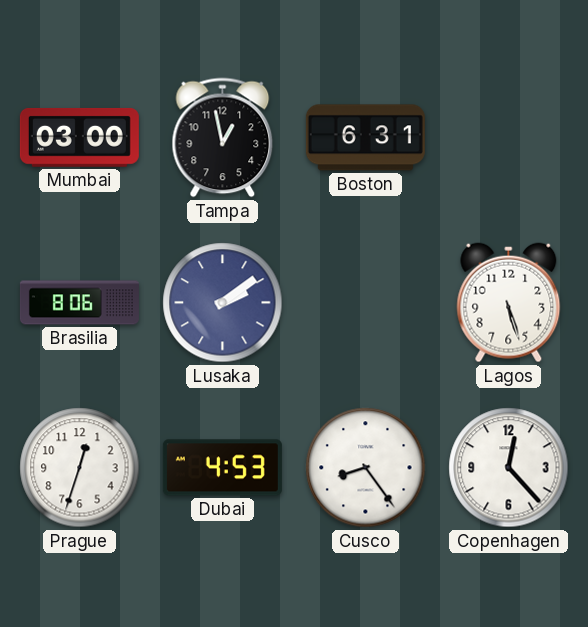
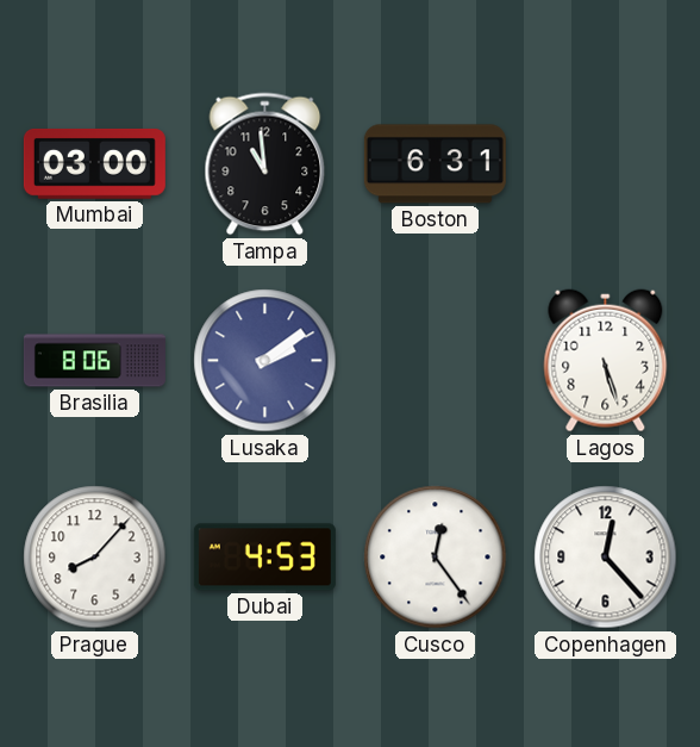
Tampa: 12:58 -> 10:59
Prague: 12:33 -> 8:07
Cusco: 8:24 -> 12:24
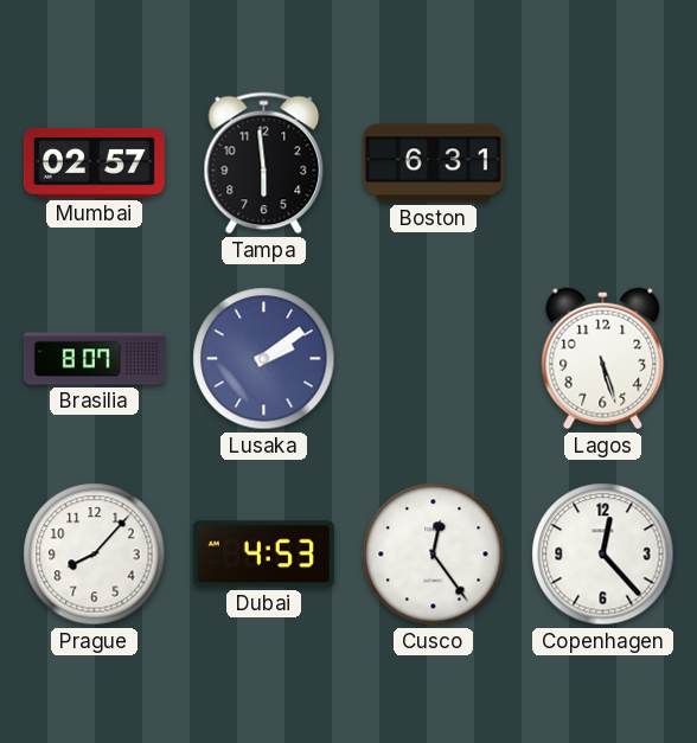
Mumbai: 03:00 -> 02:57
Tampa: 10:59 -> 5:59
Brasilia: 8:06 -> 8:07
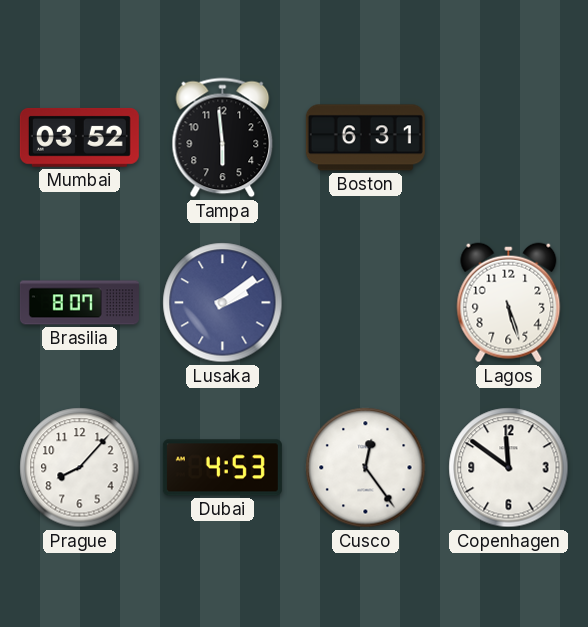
Mumbai: 02:57 -> 03:52
Copenhagen: 12:23 -> 11:51
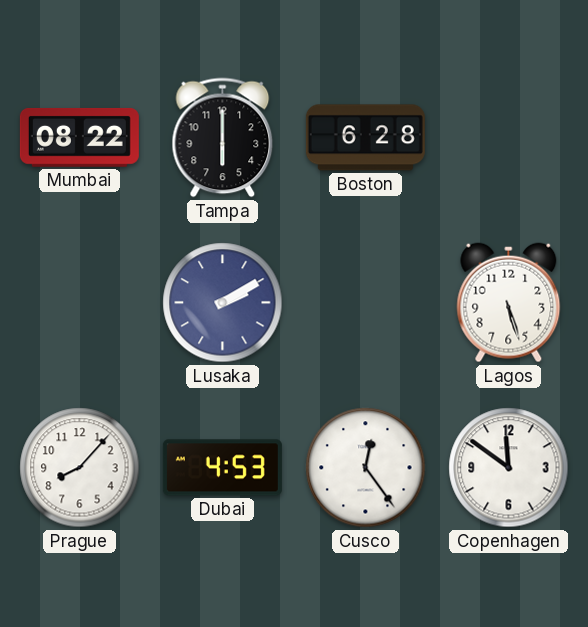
Mumbai: 03:52 -> 08:22
Tampa: 5:59 -> 6:00
Boston: 6:31 -> 6:28
Brasilia: 8:07 -> none
Lusaka: 2:09 -> 2:10
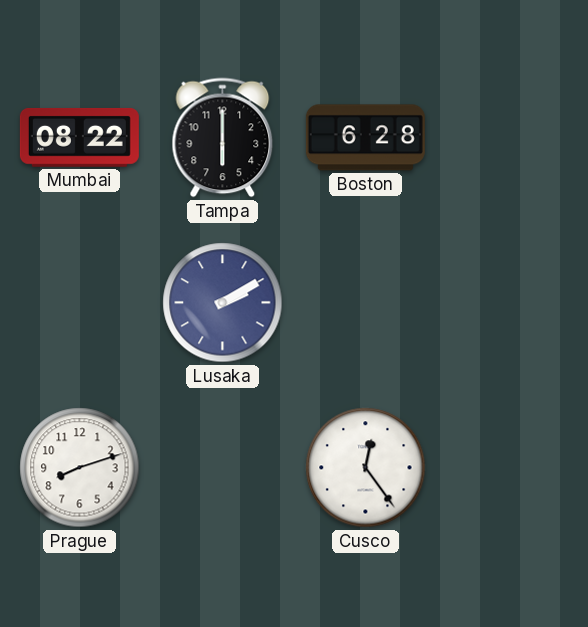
Lagos: 5:27 -> none
Prague: 8:07 -> 8:12
Dubai: 4:53 -> none
Copenhagen: 11:51 -> none
